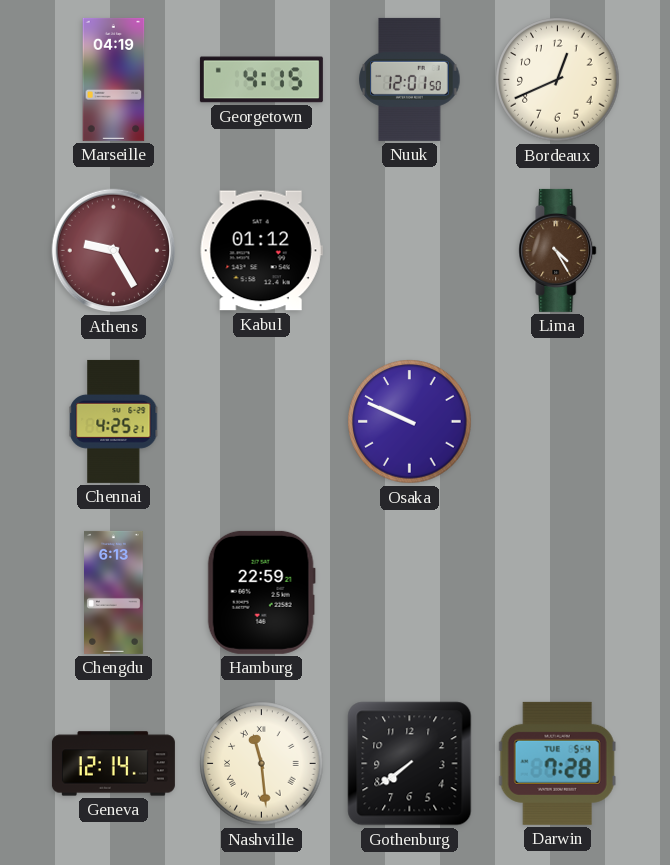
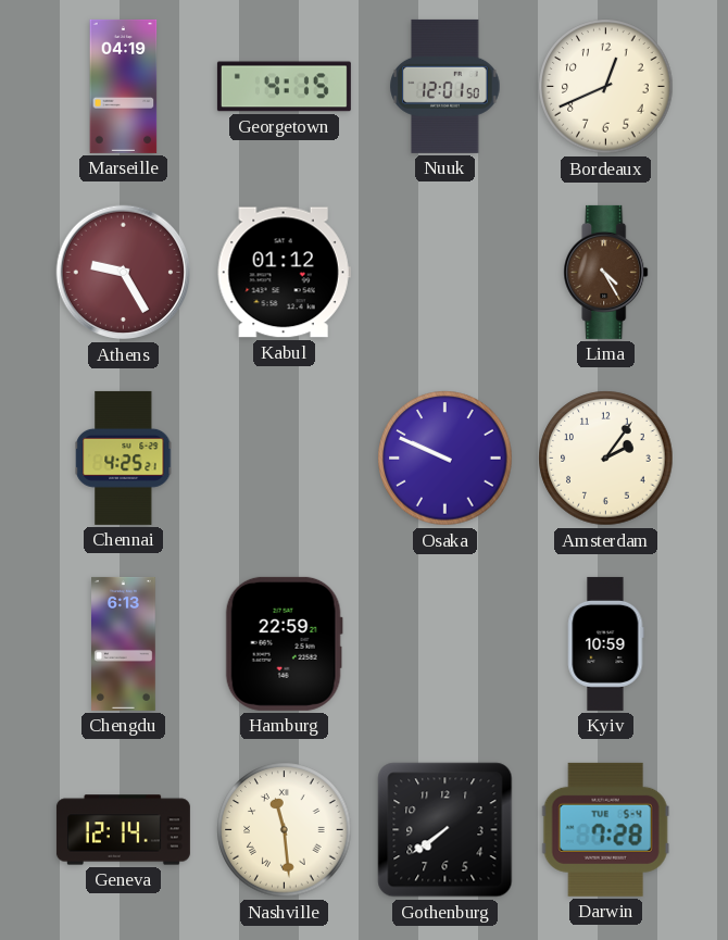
Amsterdam: none -> 2:06
Kyiv: none -> 10:59
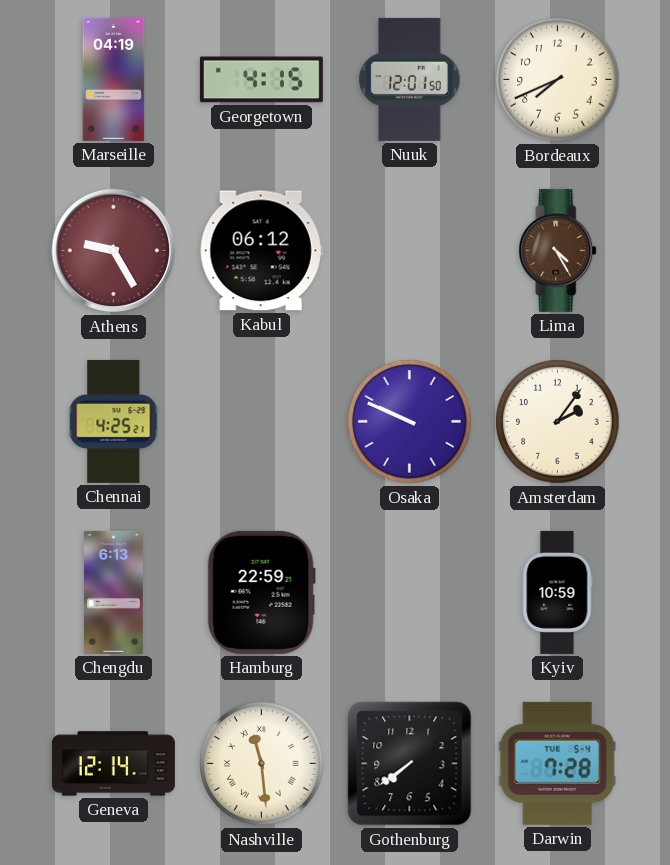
Bordeaux: 12:41 -> 7:41
Kabul: 01:12 -> 06:12
